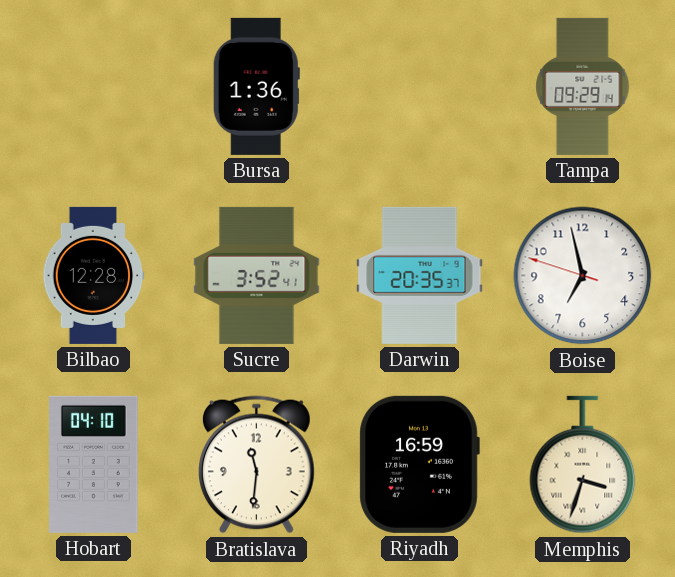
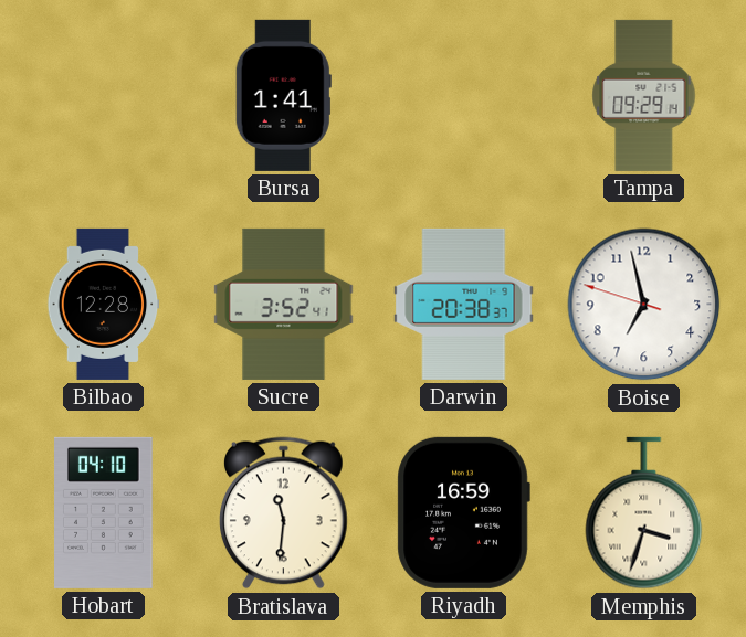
Bursa: 1:36 -> 1:41
Darwin: 20:35 -> 20:38
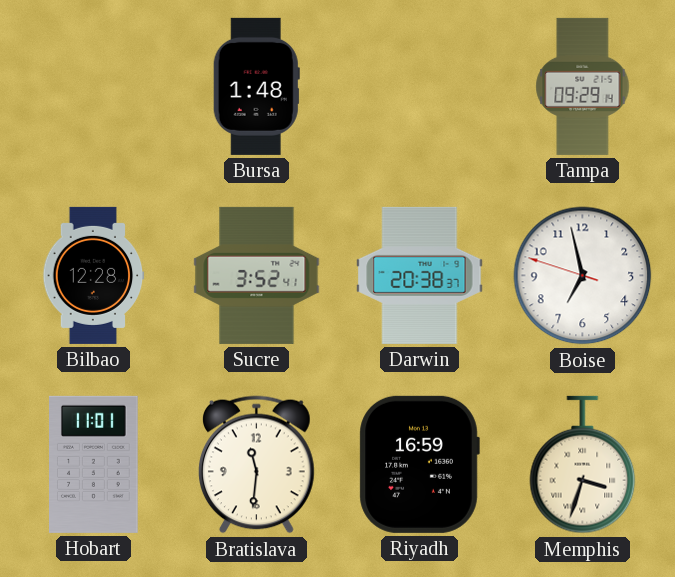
Bursa: 1:41 -> 1:48
Hobart: 04:10 -> 11:01
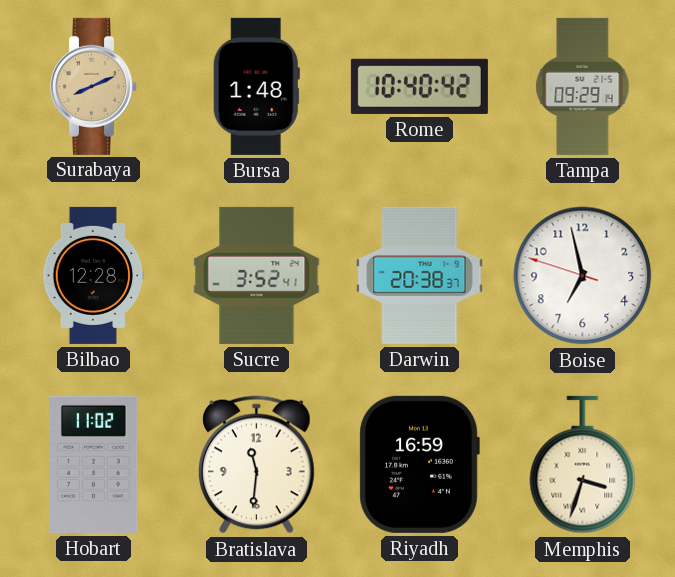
Surabaya: none -> 8:11
Rome: none -> 10:40
Hobart: 11:01 -> 11:02
